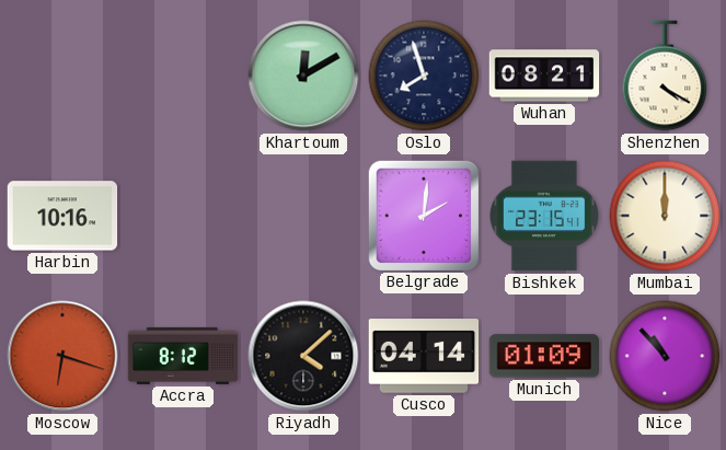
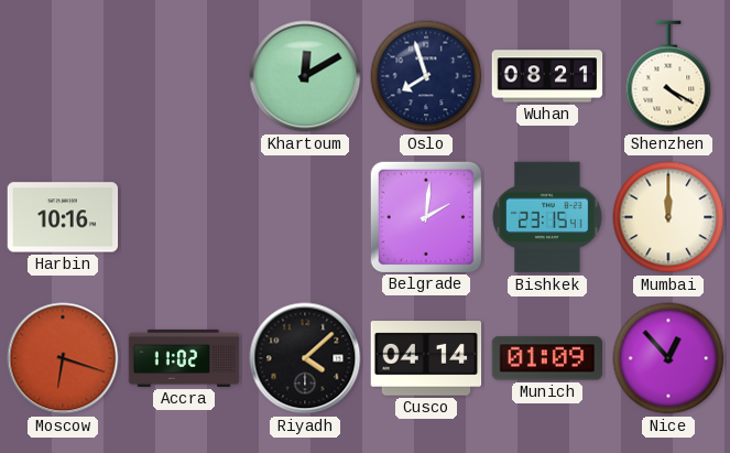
Accra: 8:12 -> 11:02
Nice: 10:53 -> 12:53
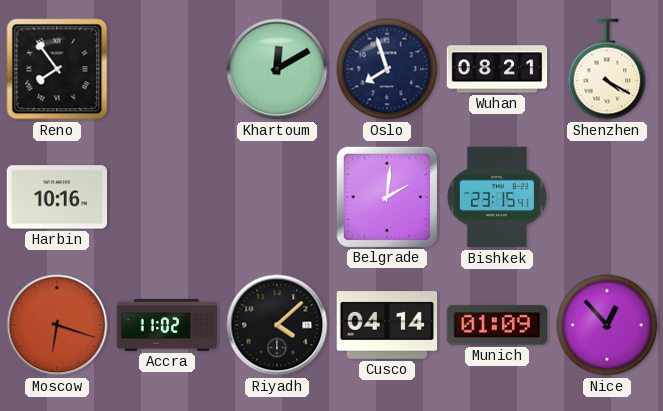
Reno: none -> 7:54
Mumbai: 12:00 -> none
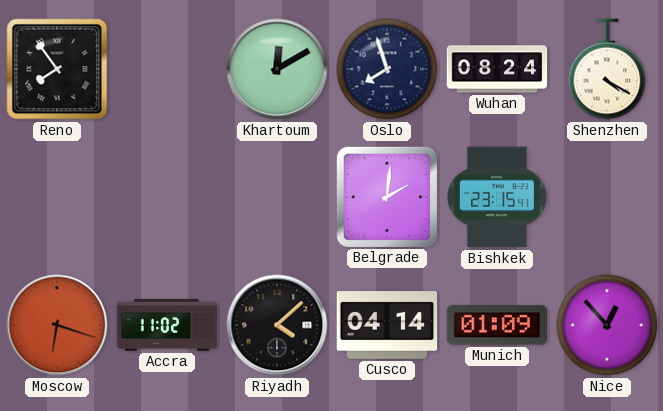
Wuhan: 08:21 -> 08:24
Harbin: 10:16 -> none
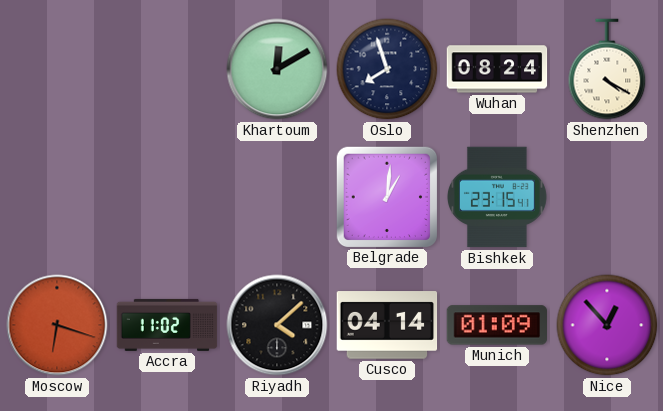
Reno: 7:54 -> none
Belgrade: 2:01 -> 1:01
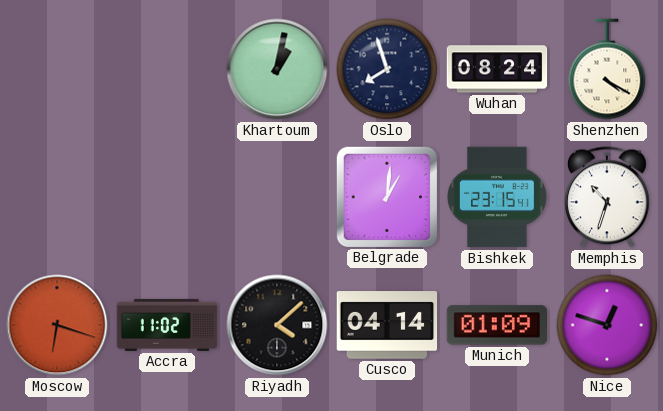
Khartoum: 12:10 -> 1:02
Memphis: none -> 10:33
Nice: 12:53 -> 12:48
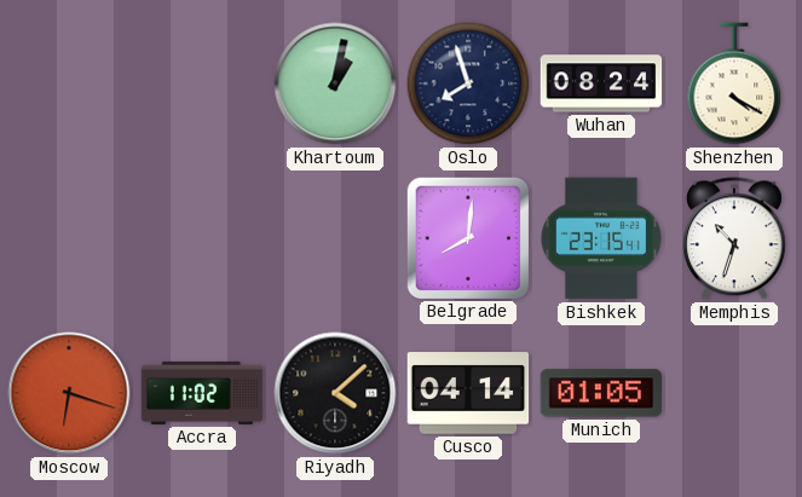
Belgrade: 1:01 -> 8:01
Munich: 01:09 -> 01:05
Nice: 12:48 -> none
